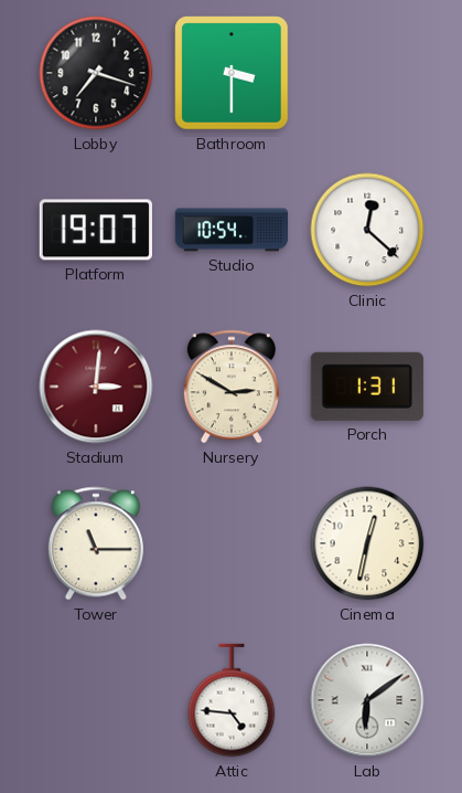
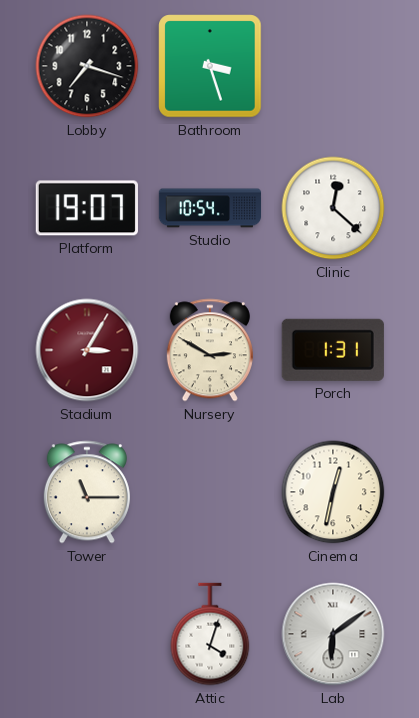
Bathroom: 3:30 -> 3:27
Stadium: 3:01 -> 3:05
Attic: 4:46 -> 4:03
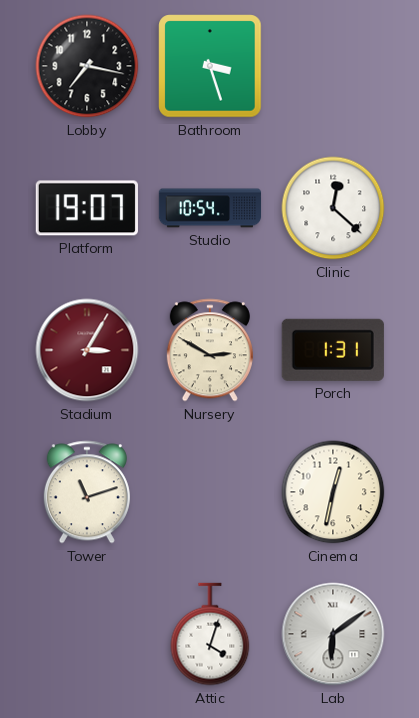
Lobby: 7:18 -> 7:17
Tower: 11:15 -> 11:12
